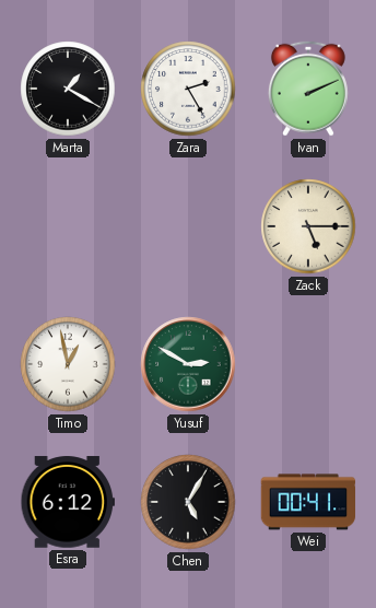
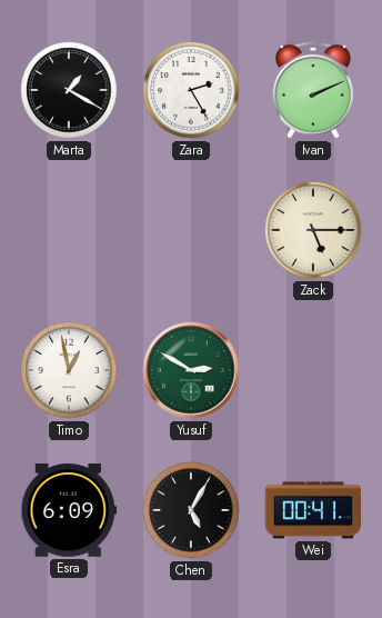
Esra: 6:12 -> 6:09
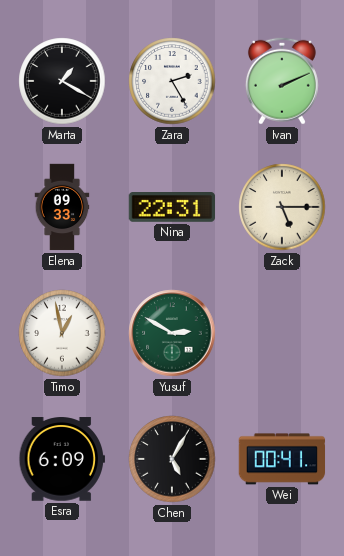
Elena: none -> 09:33
Nina: none -> 22:31
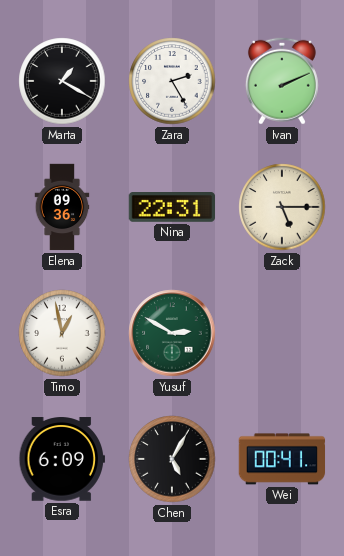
Elena: 09:33 -> 09:36
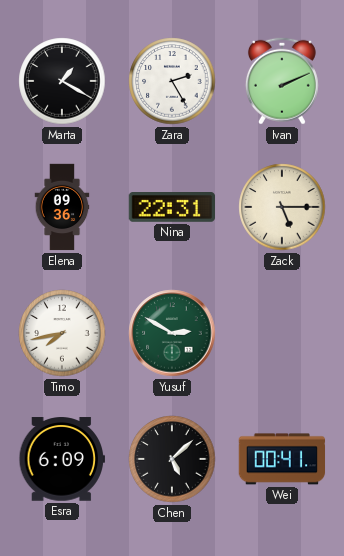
Timo: 12:58 -> 7:43
Chen: 5:05 -> 5:08
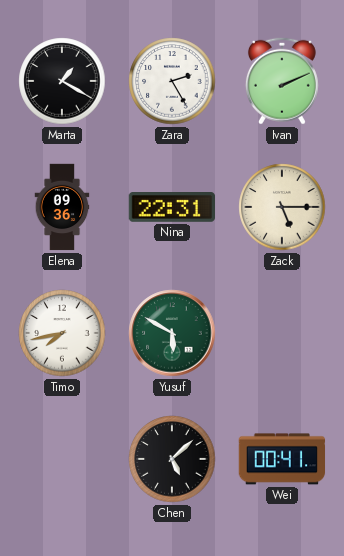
Yusuf: 2:50 -> 5:50
Esra: 6:09 -> none
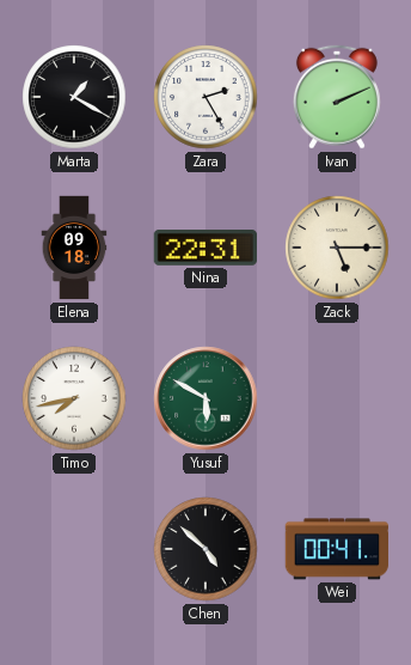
Elena: 09:36 -> 09:18
Chen: 5:08 -> 4:52
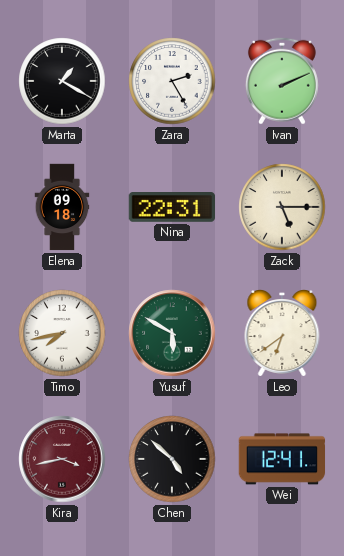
Leo: none -> 6:39
Kira: none -> 3:43
Wei: 00:41 -> 12:41
